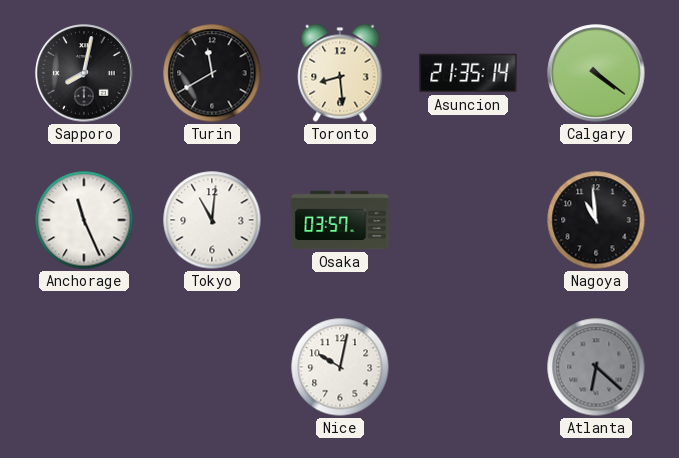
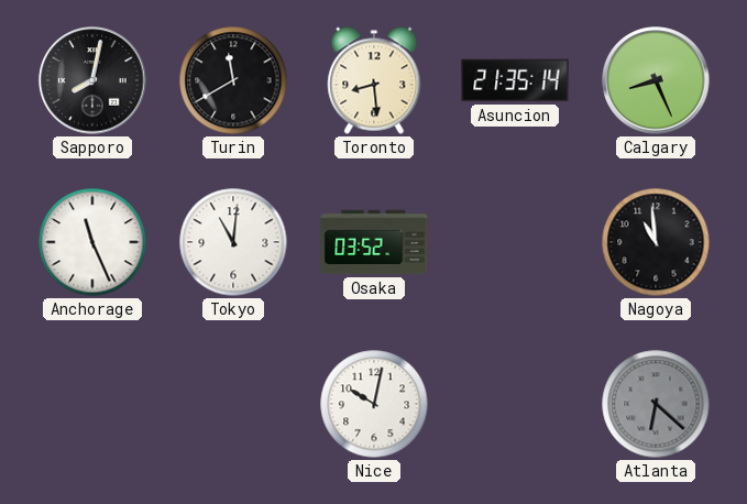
Calgary: 4:21 -> 8:26
Osaka: 03:57 -> 03:52
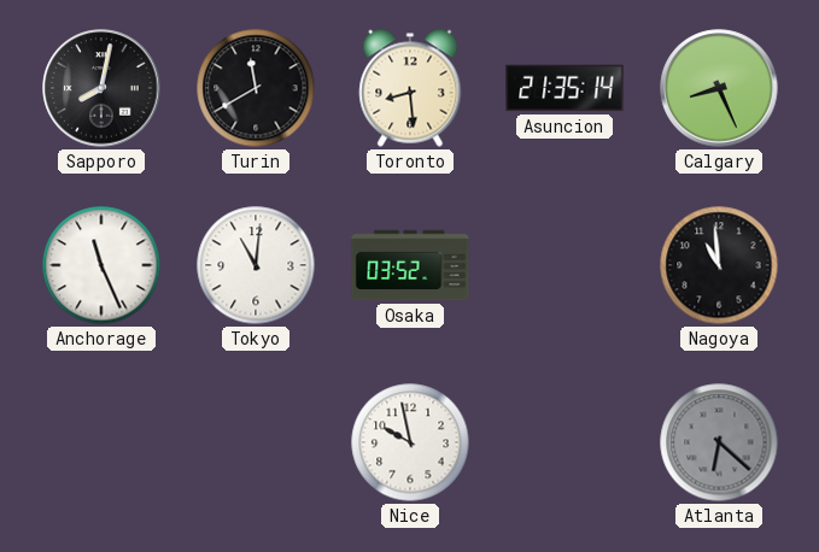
Nice: 10:02 -> 9:58
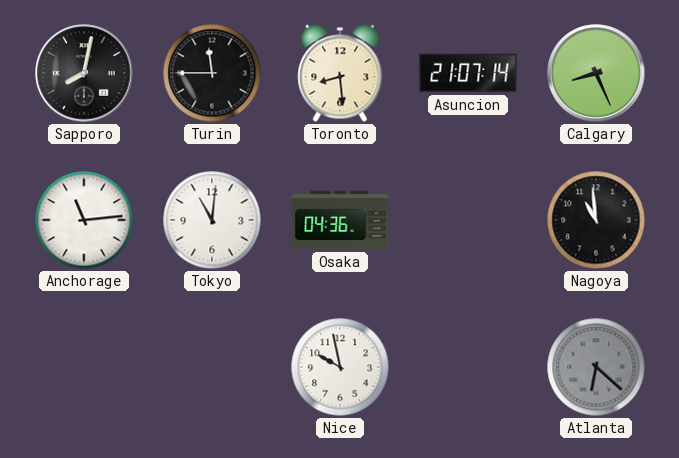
Turin: 11:40 -> 11:45
Asuncion: 21:35 -> 21:07
Anchorage: 11:26 -> 11:14
Osaka: 03:52 -> 04:36
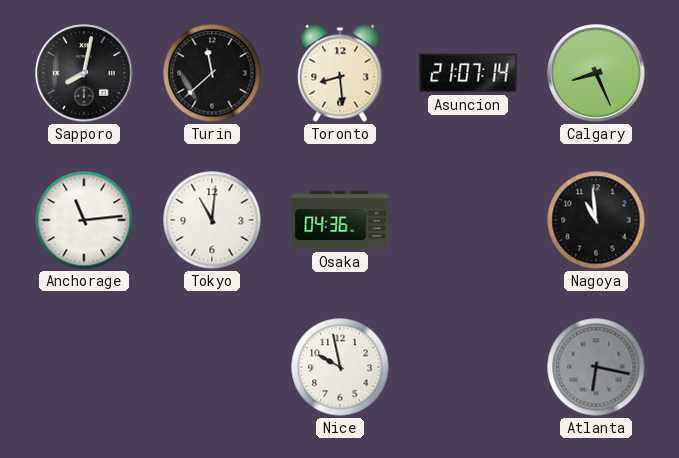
Turin: 11:45 -> 11:38
Atlanta: 6:22 -> 6:17
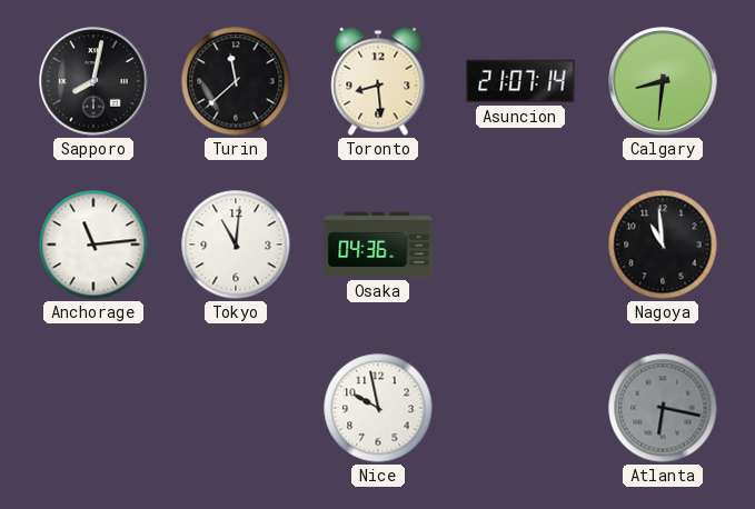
Calgary: 8:26 -> 8:31
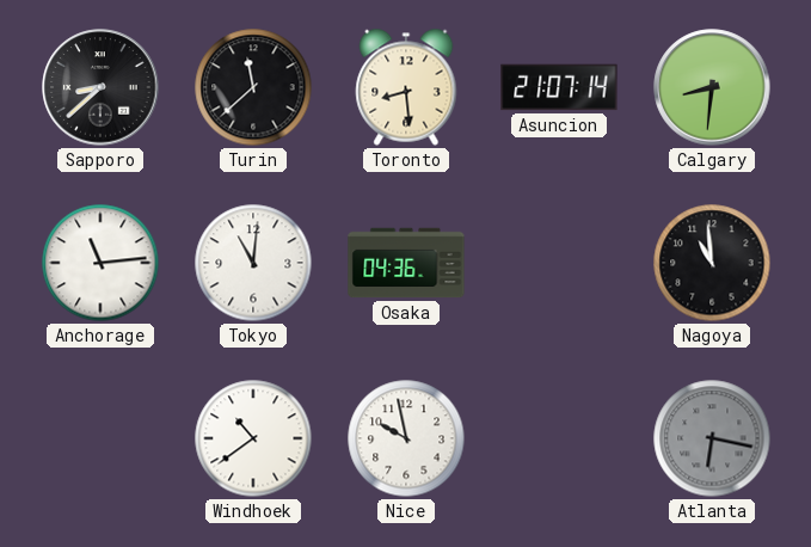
Sapporo: 8:02 -> 8:38
Windhoek: none -> 10:39
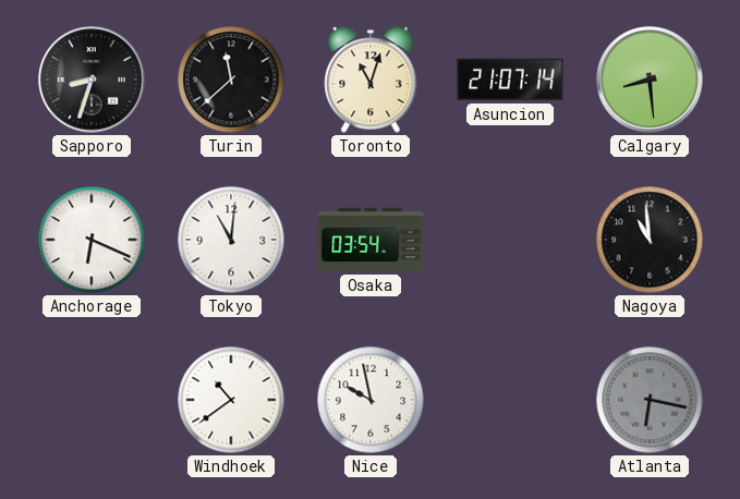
Sapporo: 8:38 -> 8:33
Toronto: 8:29 -> 11:03
Calgary: 8:31 -> 8:29
Anchorage: 11:14 -> 6:19
Osaka: 04:36 -> 03:54
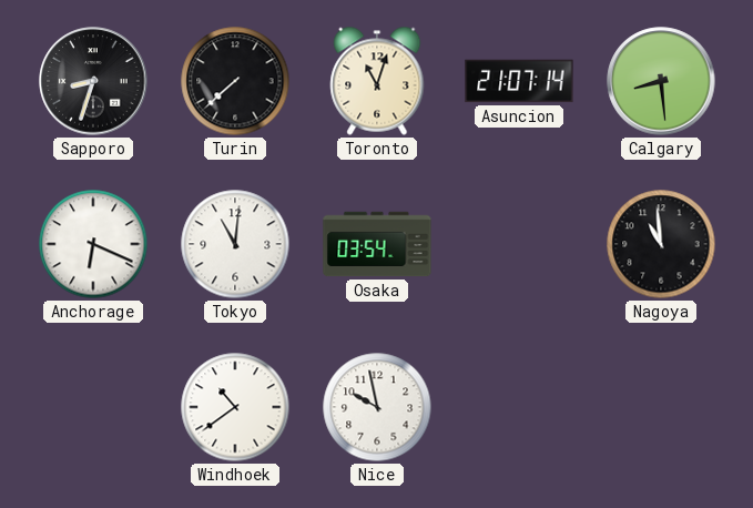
Turin: 11:38 -> 7:38
Atlanta: 6:17 -> none
